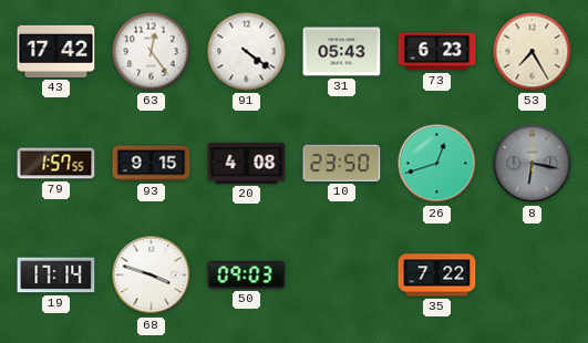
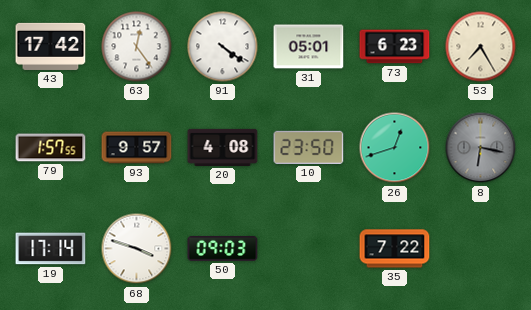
31: 05:43 -> 05:01
93: 9:15 -> 9:57
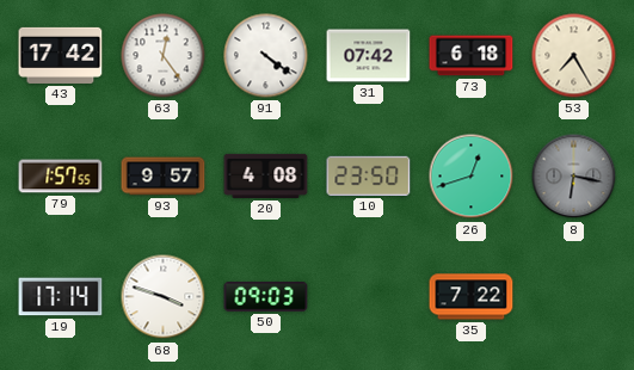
31: 05:01 -> 07:42
73: 6:23 -> 6:18
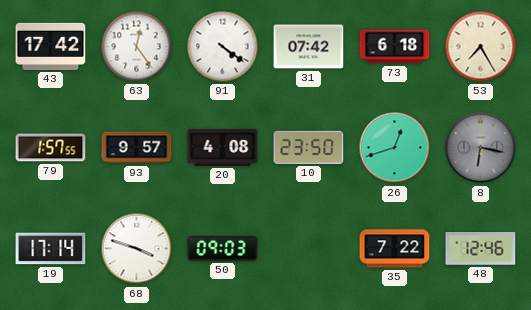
48: none -> 12:46
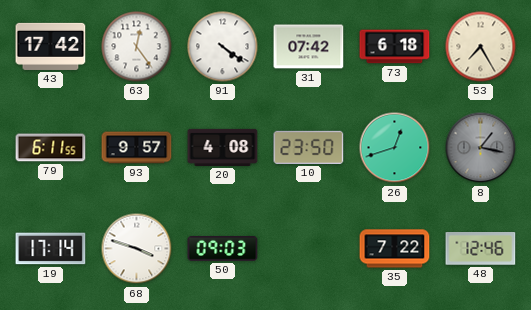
79: 1:57 -> 6:11
8: 6:17 -> 1:17
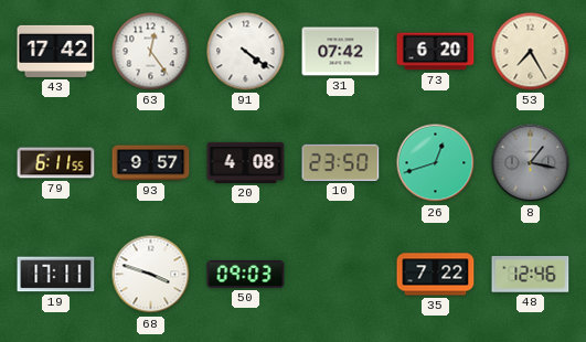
73: 6:18 -> 6:20
19: 17:14 -> 17:11
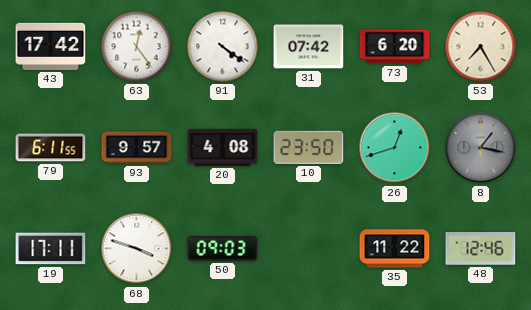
35: 7:22 -> 11:22
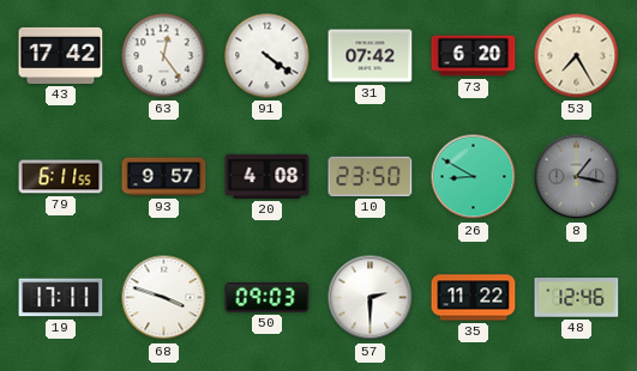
26: 12:42 -> 8:50
57: none -> 2:30
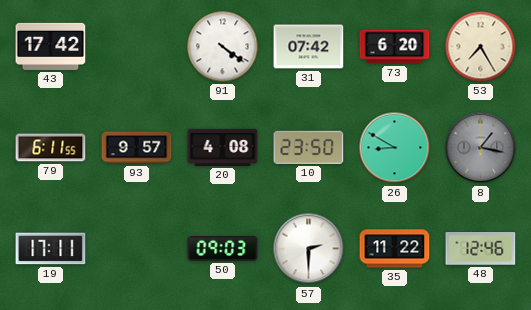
63: 12:24 -> none
68: 3:48 -> none
